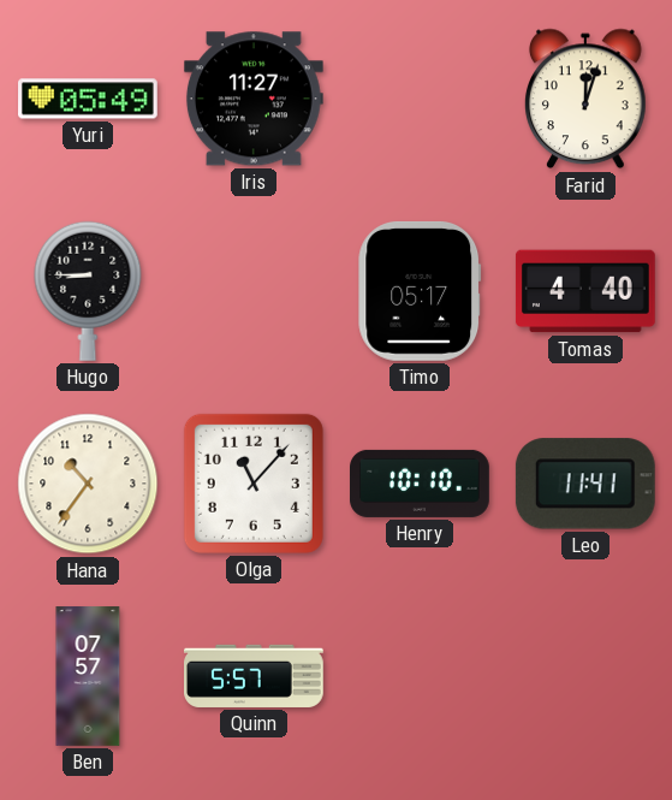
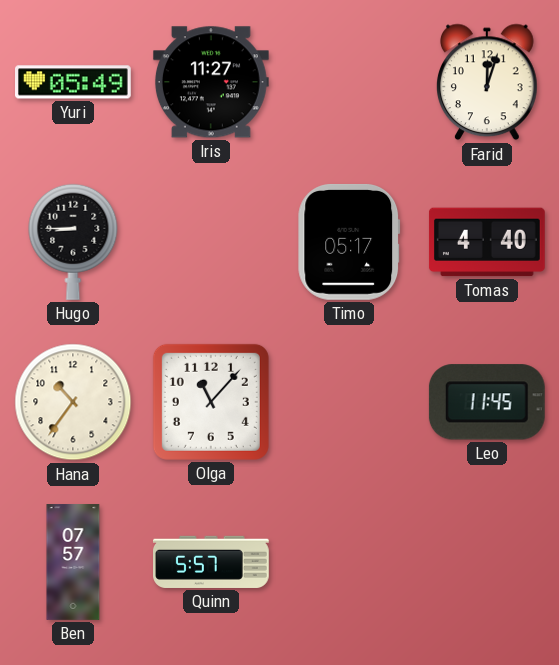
Henry: 10:10 -> none
Leo: 11:41 -> 11:45
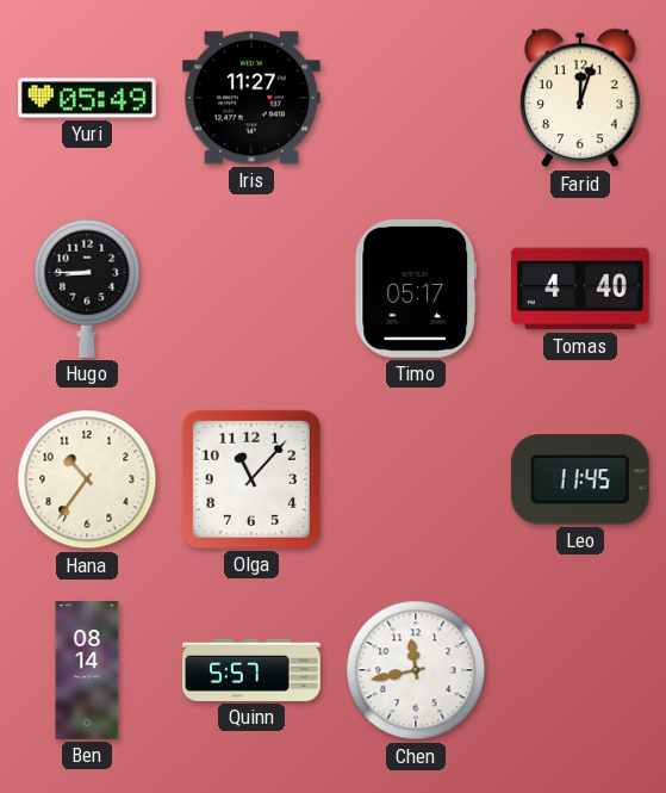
Ben: 07:57 -> 08:14
Chen: none -> 11:43
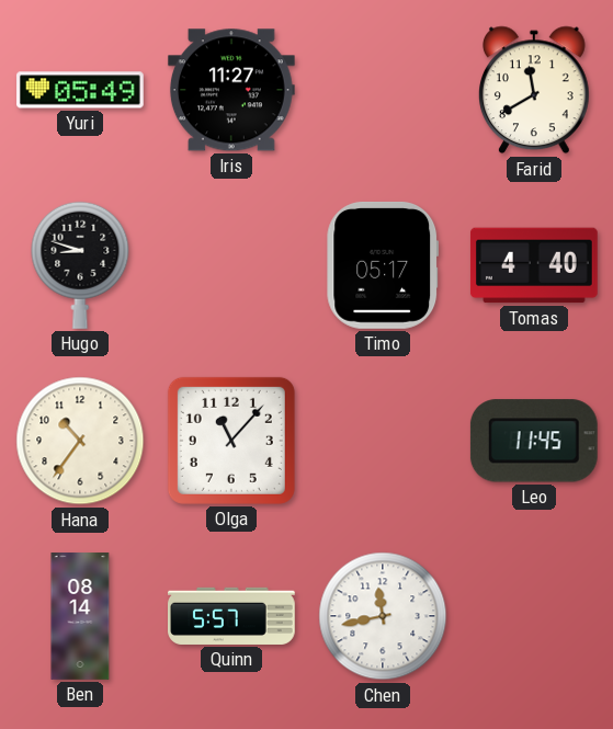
Farid: 12:03 -> 11:40
Hugo: 8:45 -> 8:48
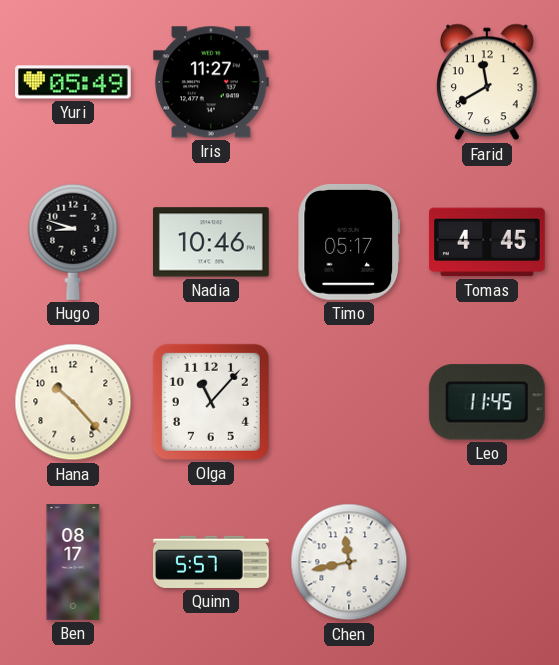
Nadia: none -> 10:46
Tomas: 4:40 -> 4:45
Hana: 10:36 -> 10:23
Ben: 08:14 -> 08:17
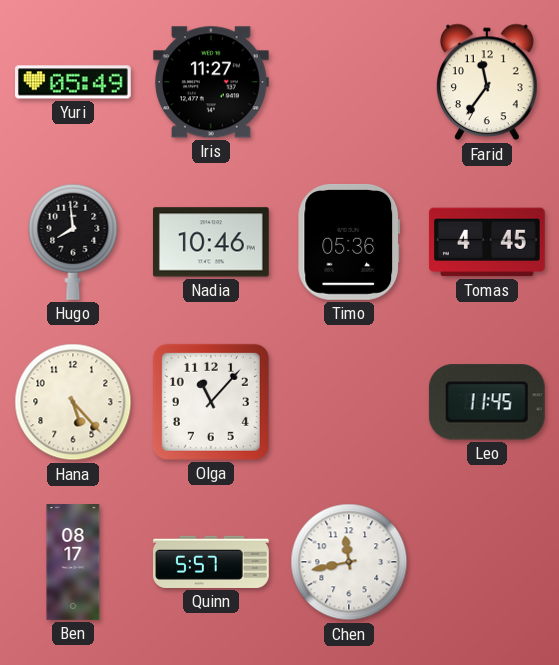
Farid: 11:40 -> 11:36
Hugo: 8:48 -> 7:59
Timo: 05:17 -> 05:36
Hana: 10:23 -> 5:23
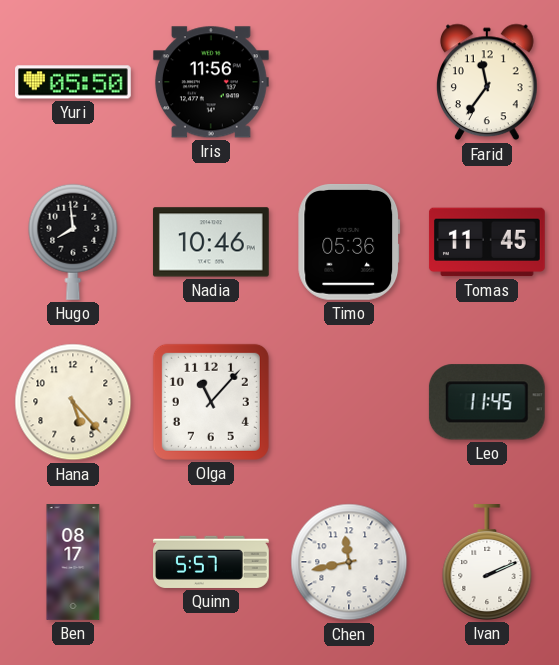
Yuri: 05:49 -> 05:50
Iris: 11:27 -> 11:56
Tomas: 4:45 -> 11:45
Ivan: none -> 2:11
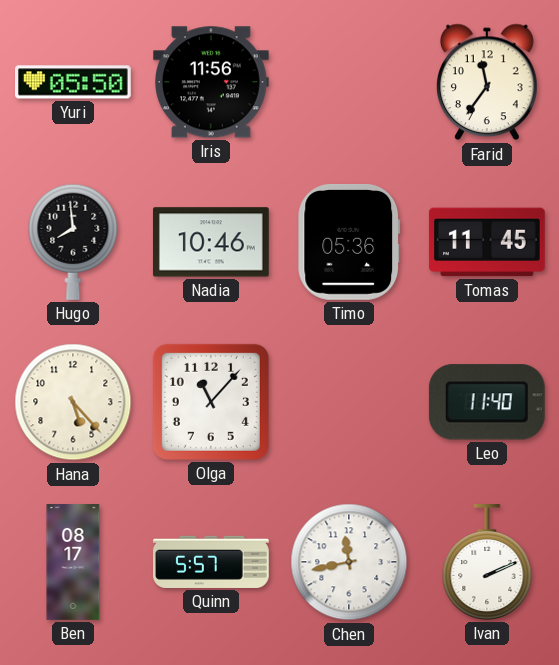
Leo: 11:45 -> 11:40
